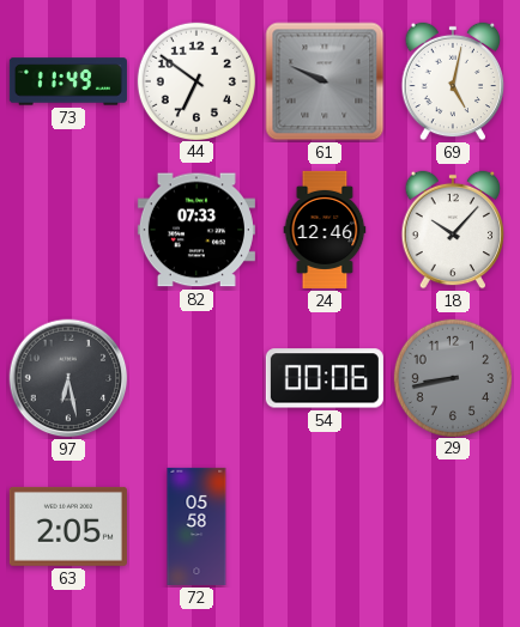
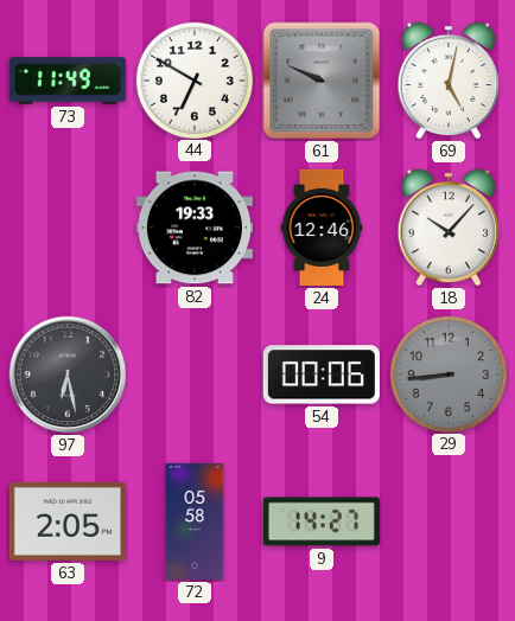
44: 6:51 -> 6:50
82: 07:33 -> 19:33
29: 8:43 -> 8:44
9: none -> 14:27
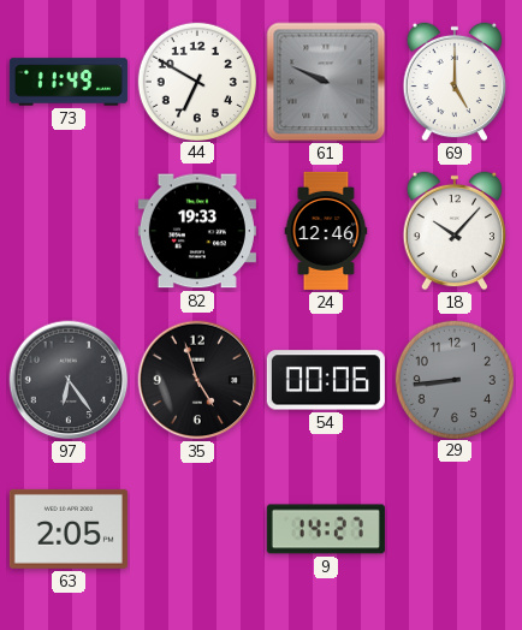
69: 5:02 -> 5:00
97: 6:28 -> 6:24
35: none -> 4:57
72: 05:58 -> none
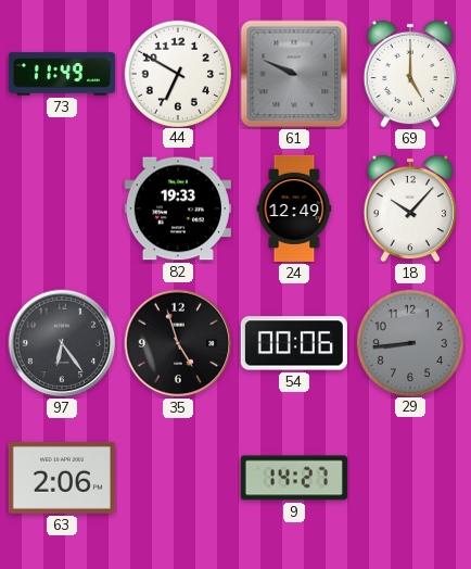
24: 12:46 -> 12:49
63: 2:05 -> 2:06
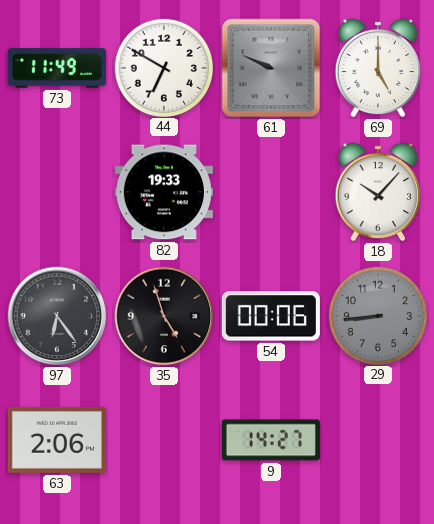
24: 12:49 -> none
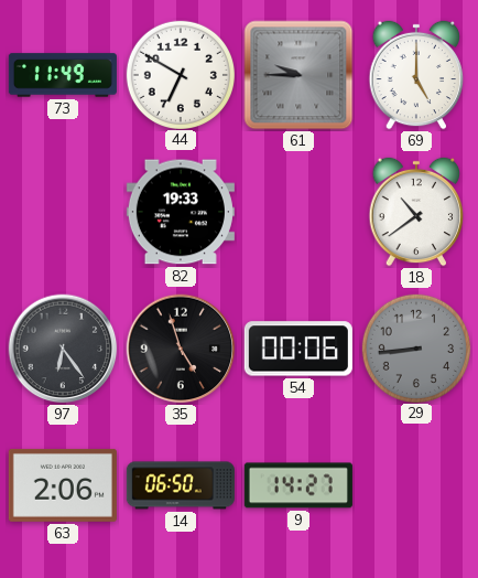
61: 9:49 -> 9:45
18: 10:07 -> 10:39
14: none -> 06:50
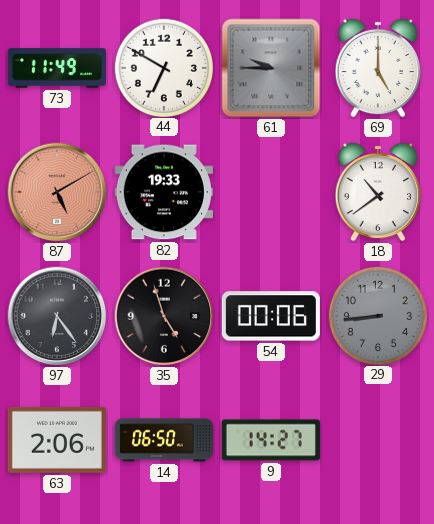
87: none -> 5:10
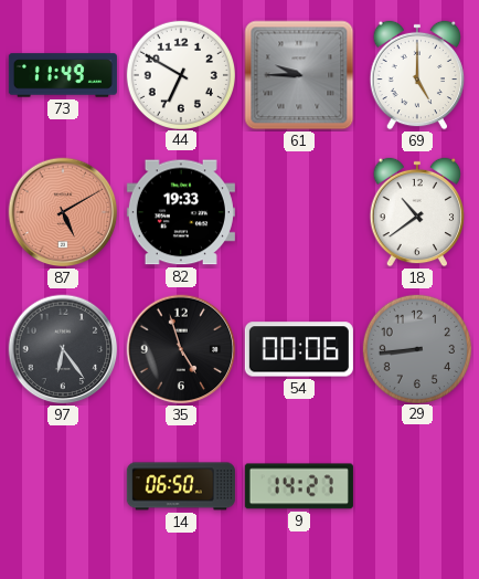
63: 2:06 -> none
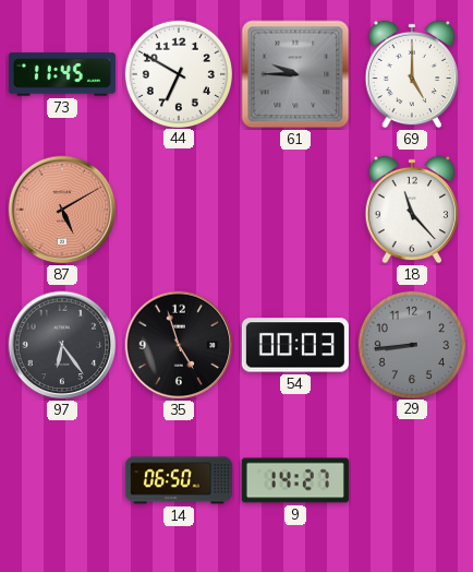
73: 11:49 -> 11:45
82: 19:33 -> none
18: 10:39 -> 11:23
54: 00:06 -> 00:03
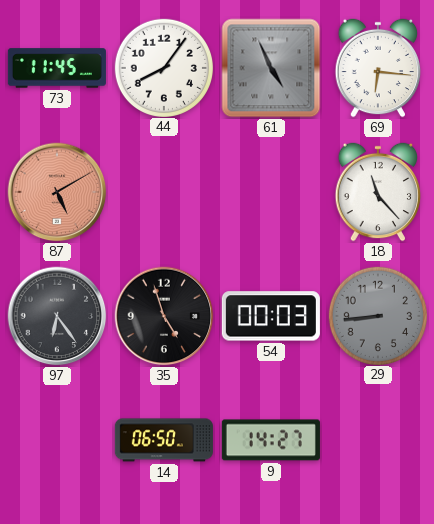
44: 6:50 -> 8:06
61: 9:45 -> 4:56
69: 5:00 -> 6:16
